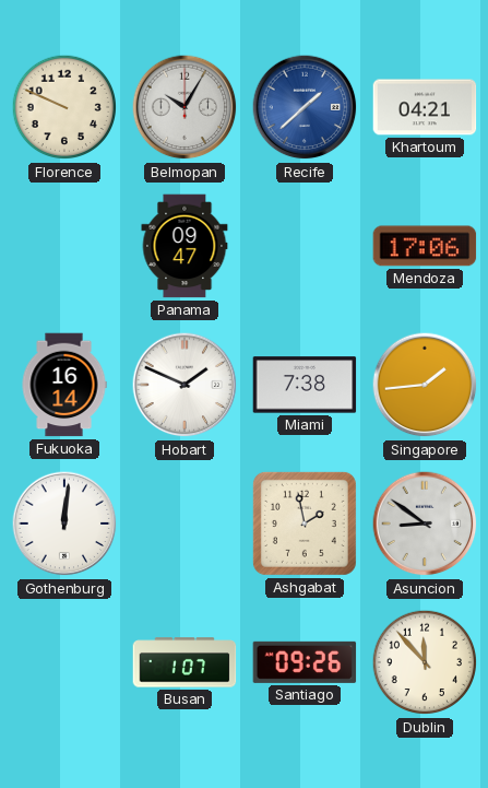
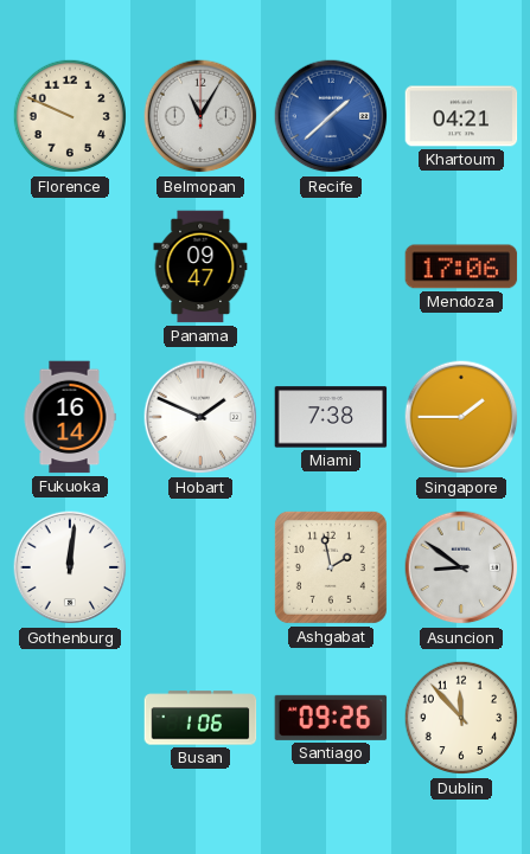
Belmopan: 10:05 -> 11:05
Singapore: 1:44 -> 1:45
Busan: 1:07 -> 1:06
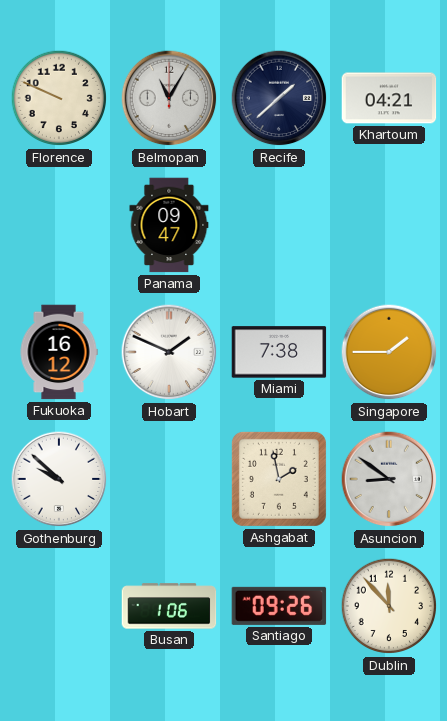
Recife dial: blue -> navy
Mendoza: 17:06 -> none
Fukuoka: 16:14 -> 16:12
Gothenburg: 12:01 -> 9:52
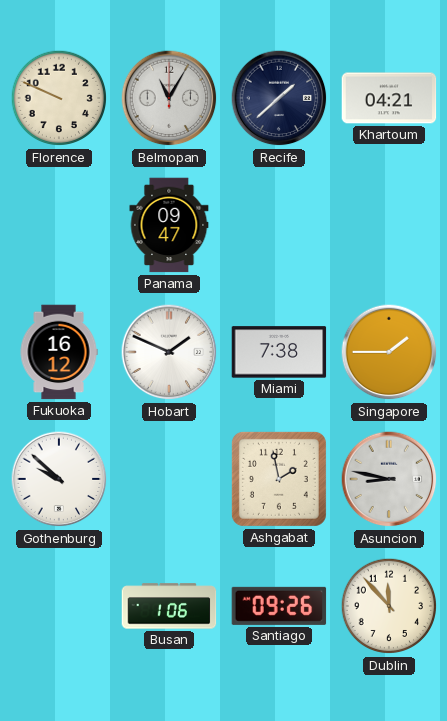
Asuncion: 8:51 -> 8:47
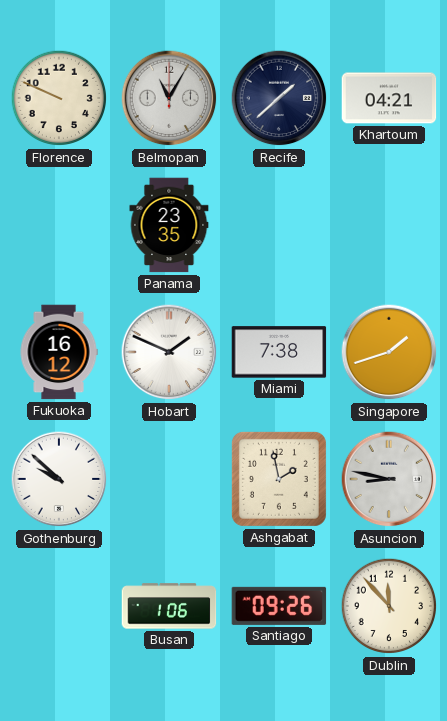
Panama: 09:47 -> 23:35
Singapore: 1:45 -> 1:42
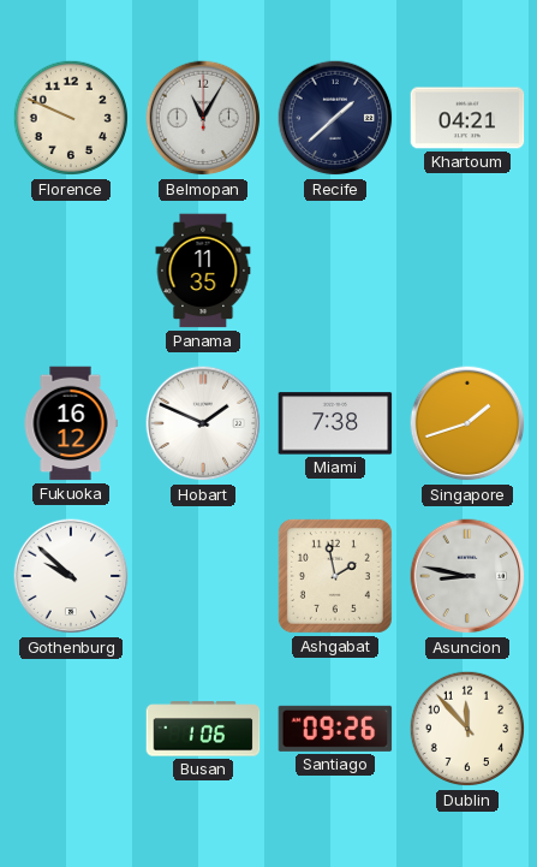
Panama: 23:35 -> 11:35
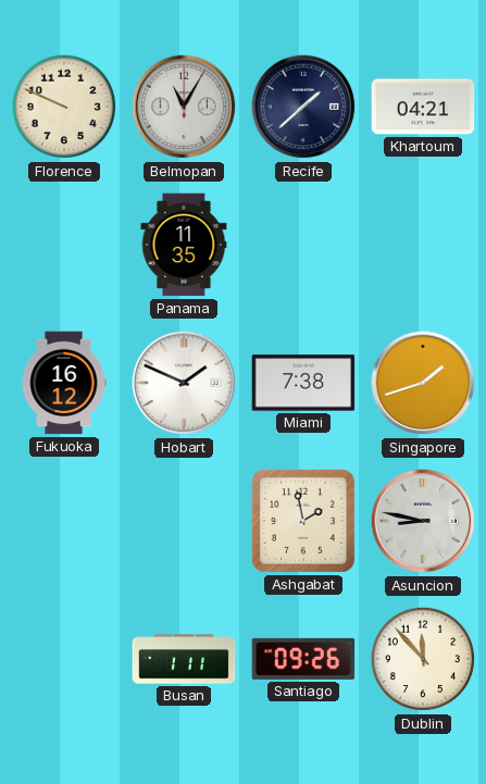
Gothenburg: 9:52 -> none
Busan: 1:06 -> 1:11
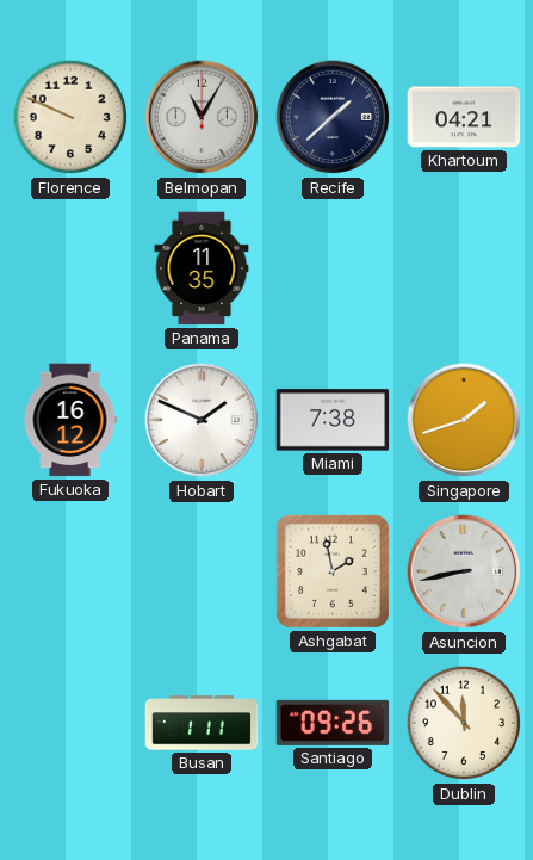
Asuncion: 8:47 -> 8:43
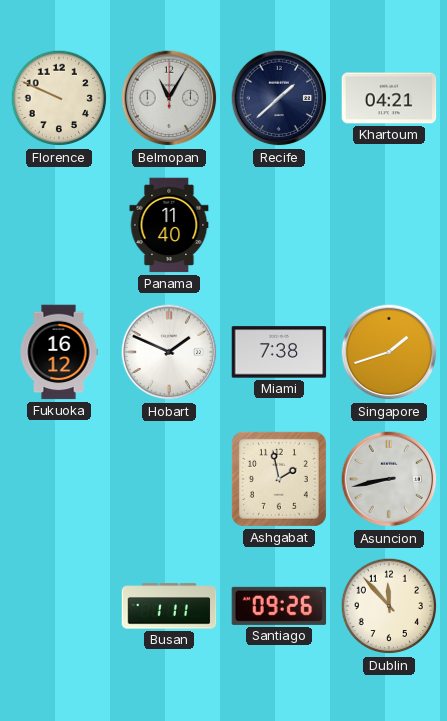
Panama: 11:35 -> 11:40
